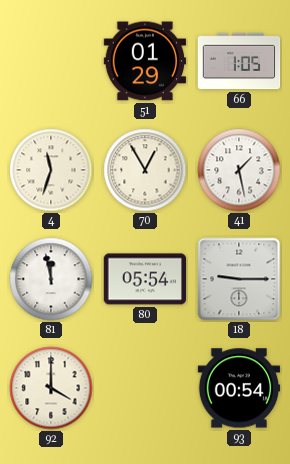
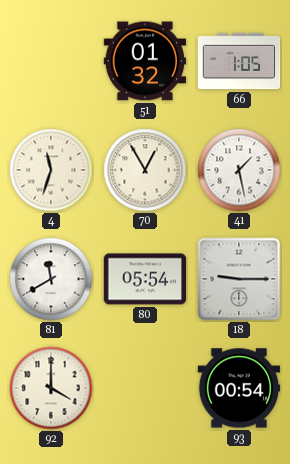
51: 01:29 -> 01:32
81: 11:58 -> 11:40
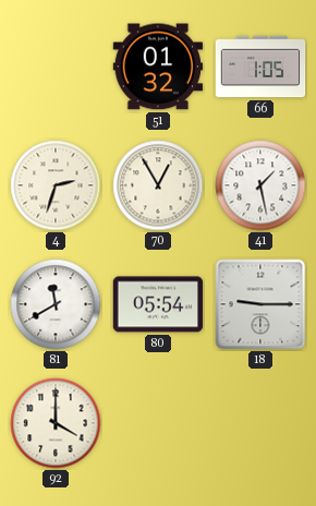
4: 11:33 -> 2:33
93: 00:54 -> none
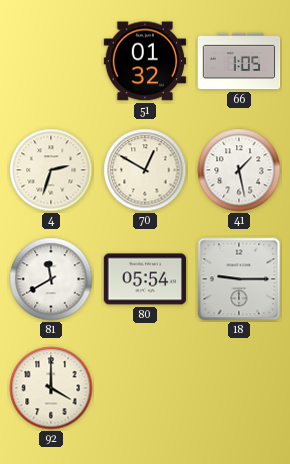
70: 12:55 -> 12:50
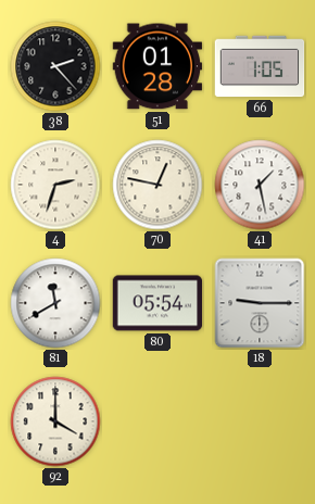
38: none -> 2:23
51: 01:32 -> 01:28
70: 12:50 -> 12:47
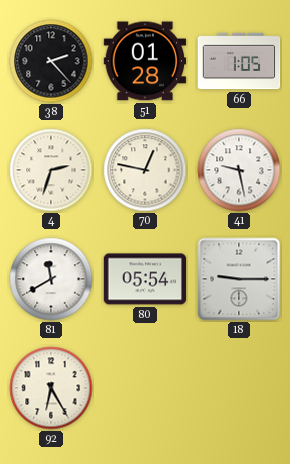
41: 1:28 -> 9:28
92: 4:00 -> 6:25
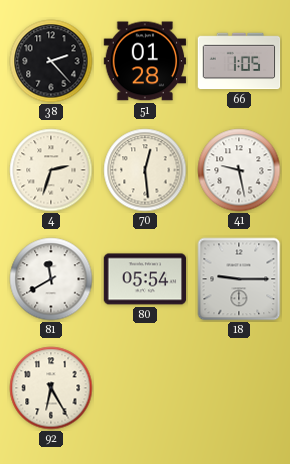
70: 12:47 -> 12:29
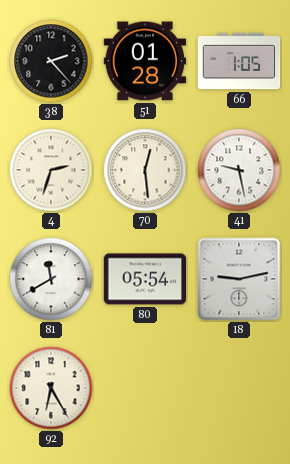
18: 9:15 -> 9:13
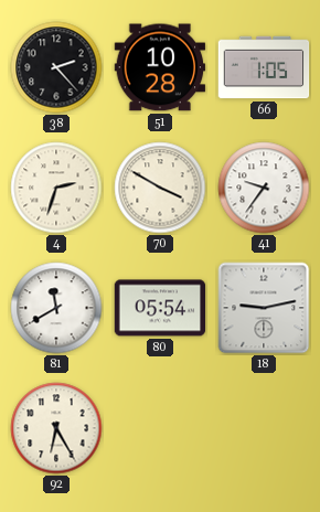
51: 01:28 -> 10:28
70: 12:29 -> 3:50
41: 9:28 -> 9:36
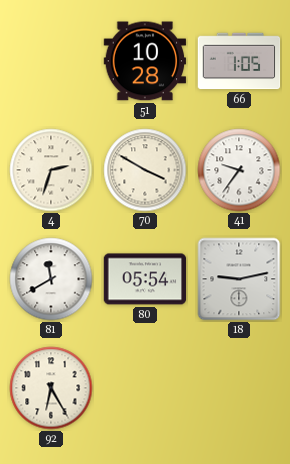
38: 2:23 -> none
